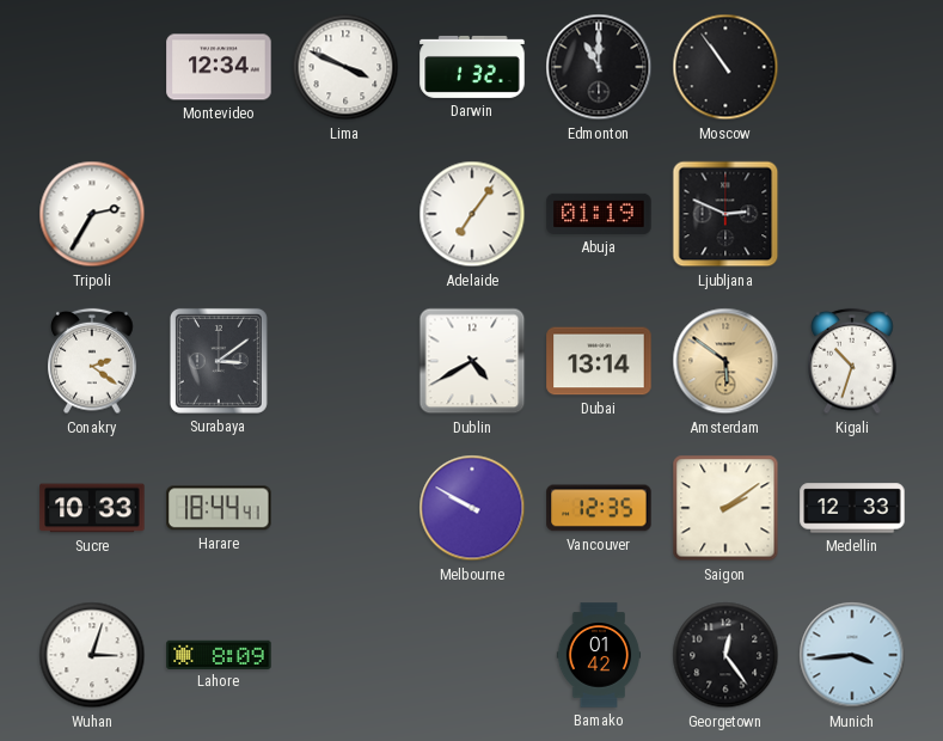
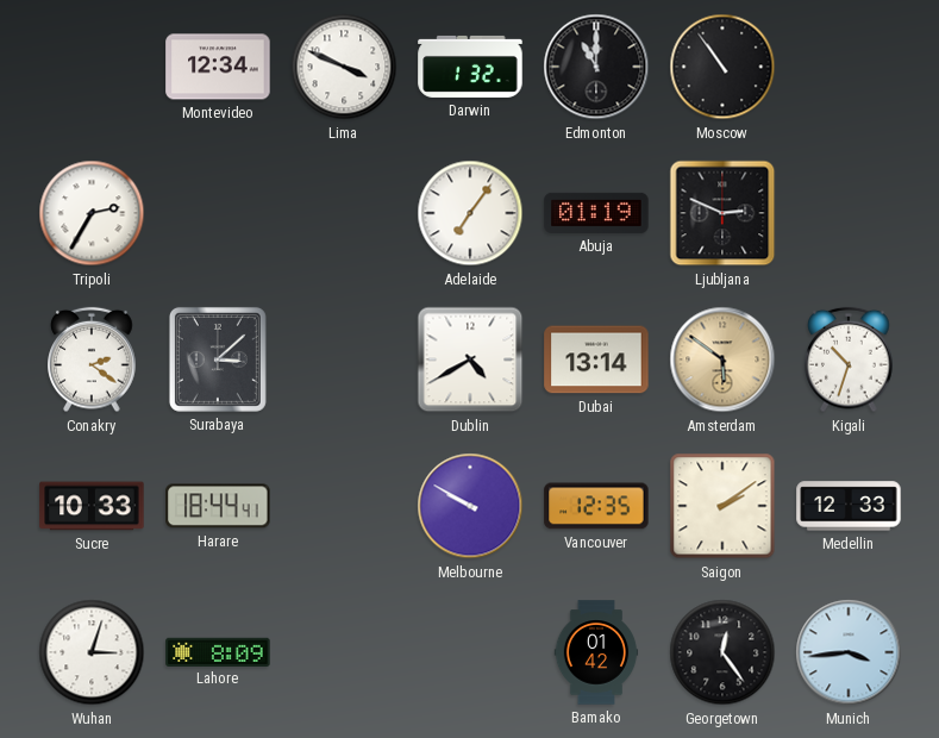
Surabaya: 3:09 -> 3:08
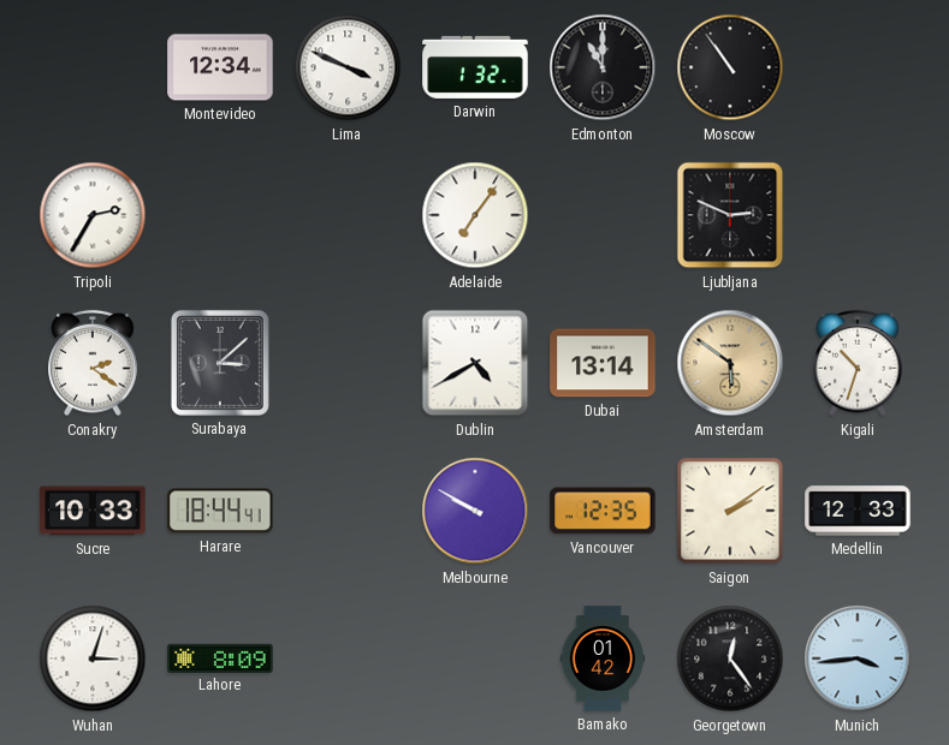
Abuja: 01:19 -> none
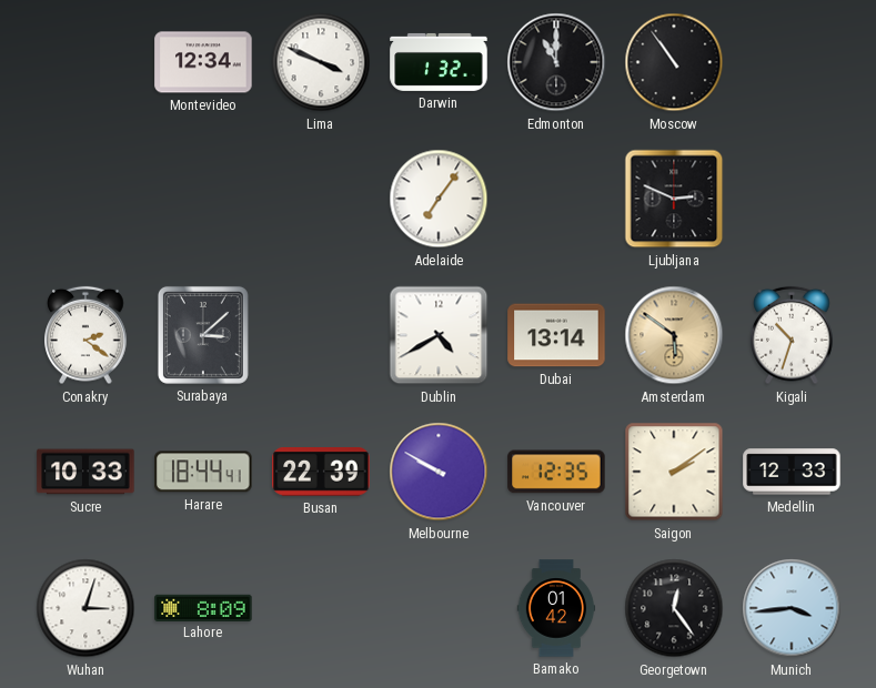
Tripoli: 2:35 -> none
Busan: none -> 22:39
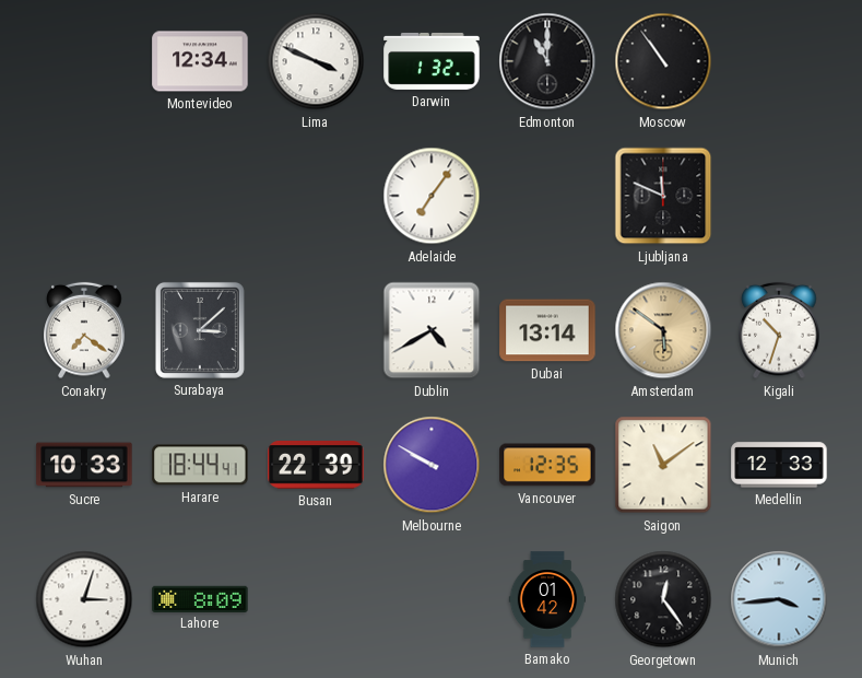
Ljubljana: 2:49 -> 11:49
Conakry: 2:21 -> 7:21
Saigon: 2:09 -> 11:09
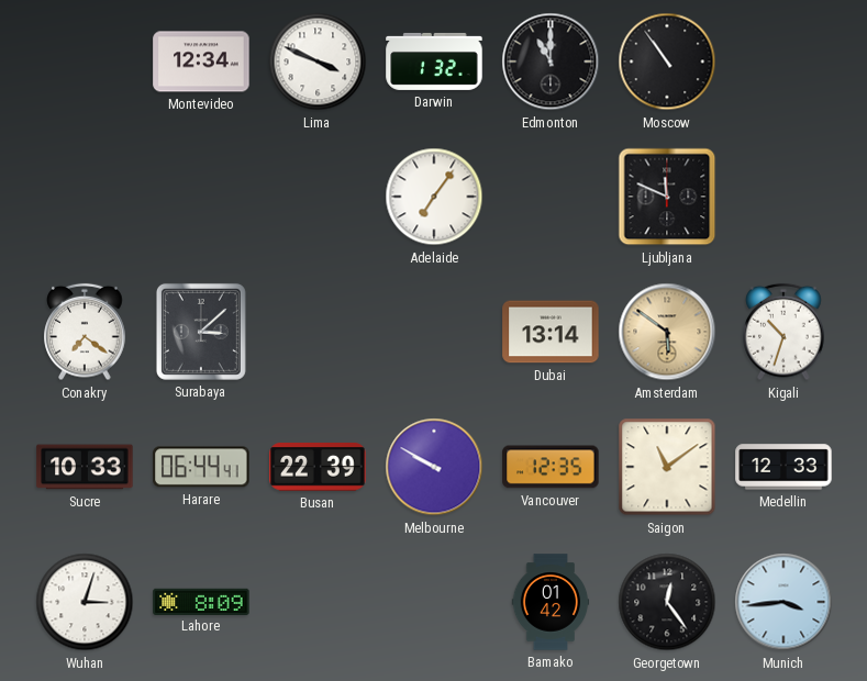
Dublin: 4:40 -> none
Harare: 18:44 -> 06:44
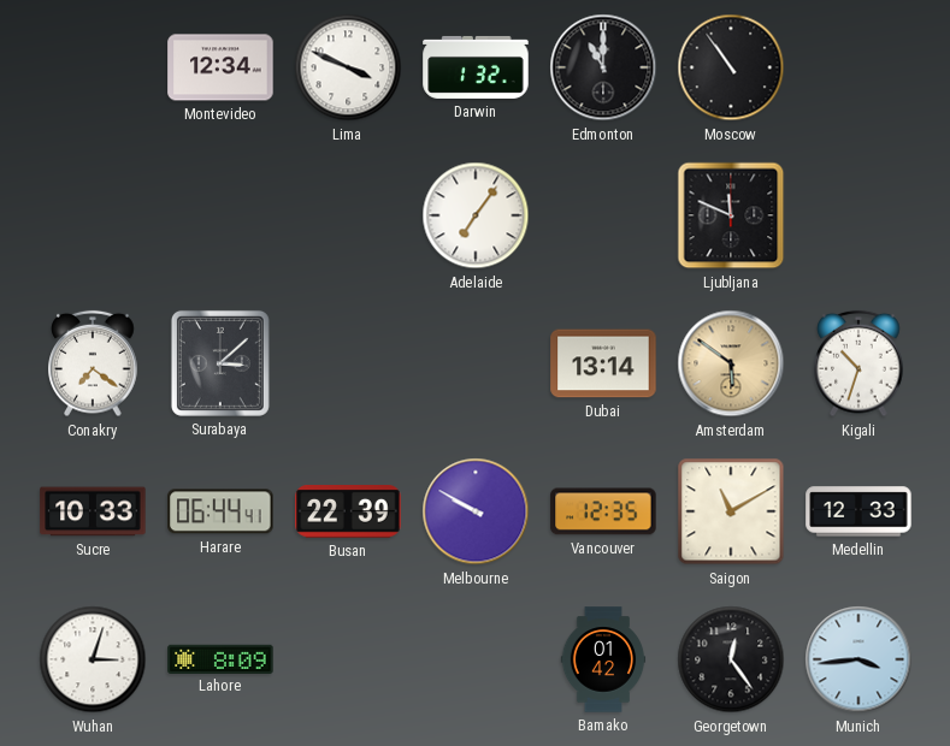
Saigon: 11:09 -> 11:10
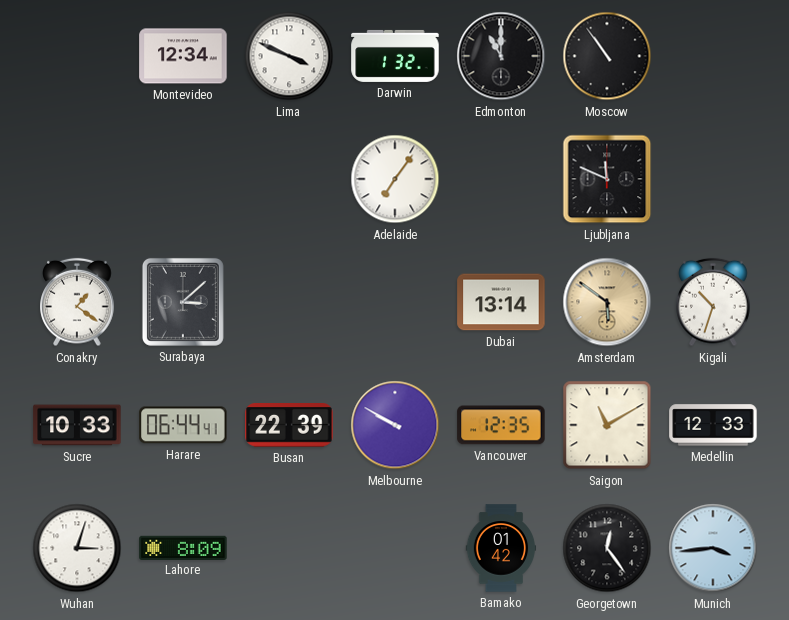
Conakry: 7:21 -> 1:21
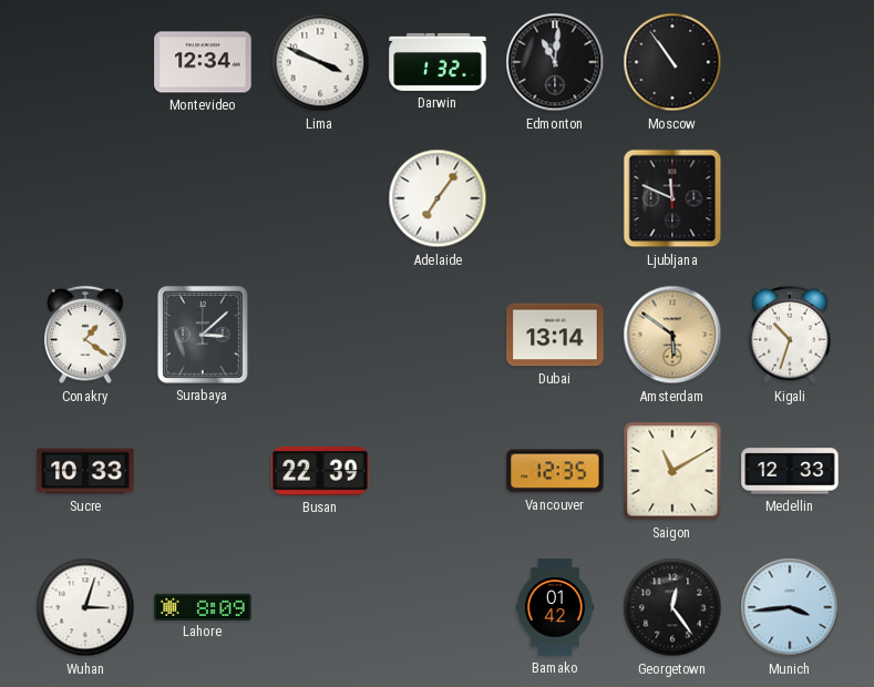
Edmonton: 11:00 -> 11:01
Harare: 06:44 -> none
Melbourne: 9:50 -> none
